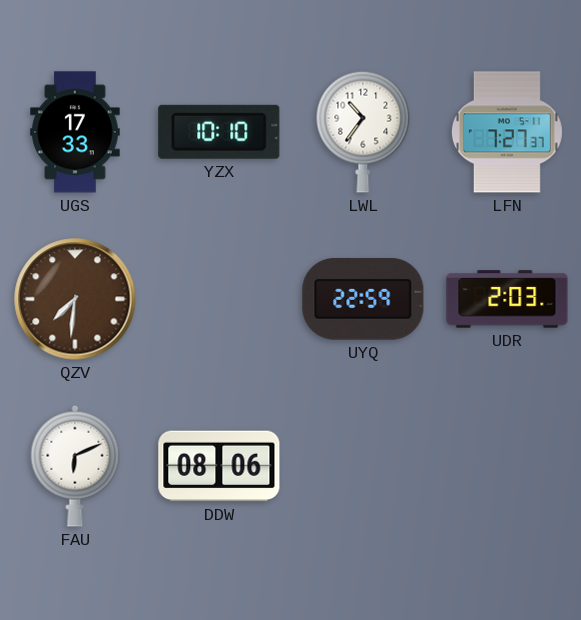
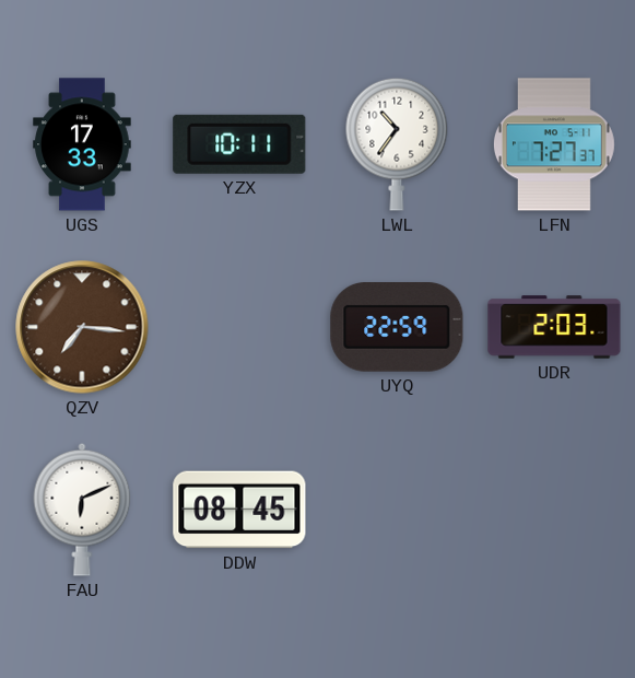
YZX: 10:10 -> 10:11
QZV: 7:31 -> 7:16
DDW: 08:06 -> 08:45
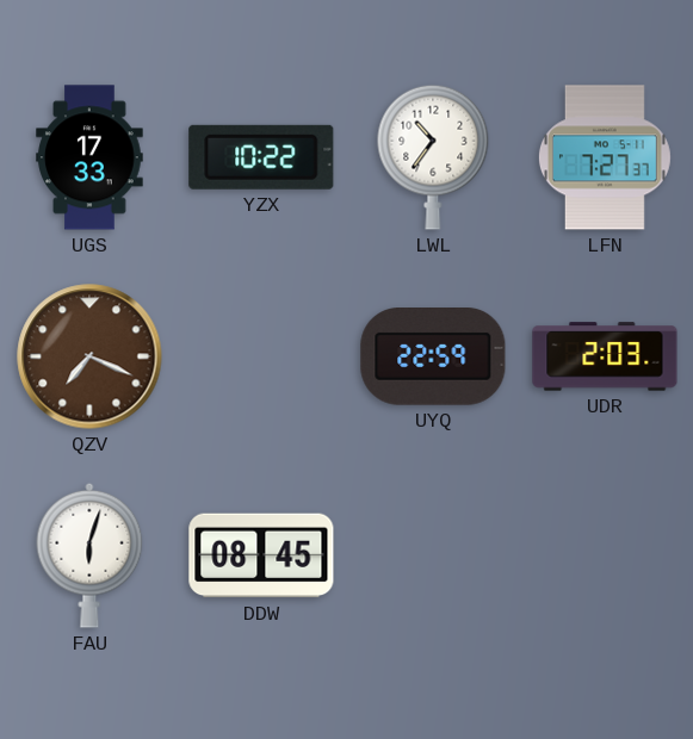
YZX: 10:11 -> 10:22
QZV: 7:16 -> 7:19
FAU: 6:11 -> 6:03
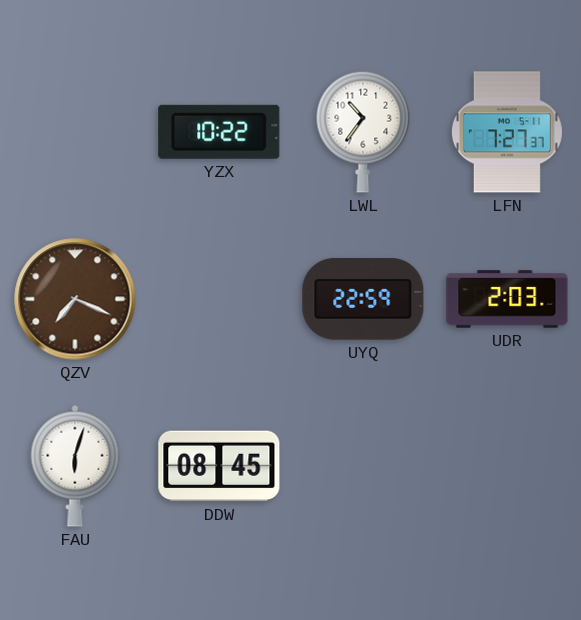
UGS: 17:33 -> none
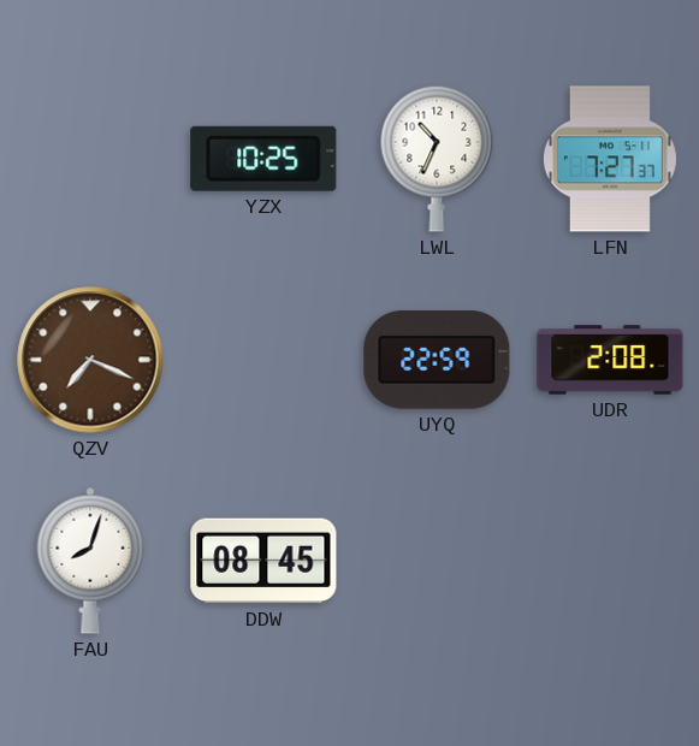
YZX: 10:22 -> 10:25
LWL: 10:36 -> 10:34
UDR: 2:03 -> 2:08
FAU: 6:03 -> 8:03
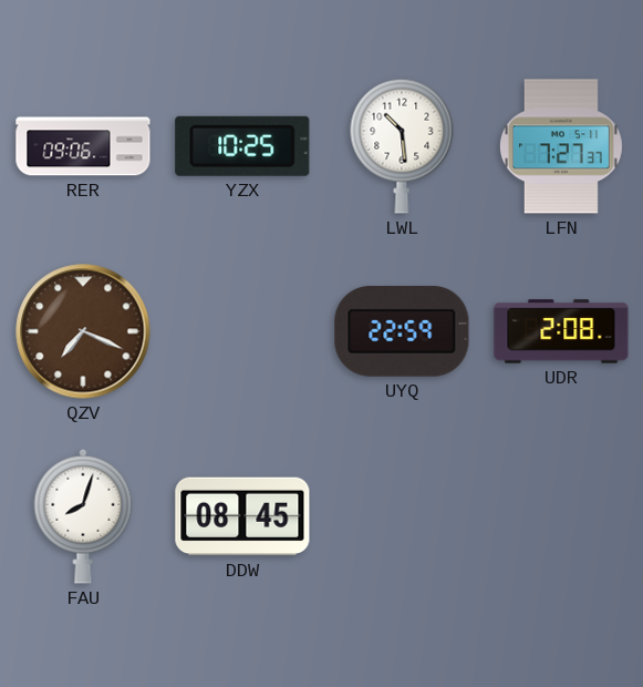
RER: none -> 09:06
LWL: 10:34 -> 10:29
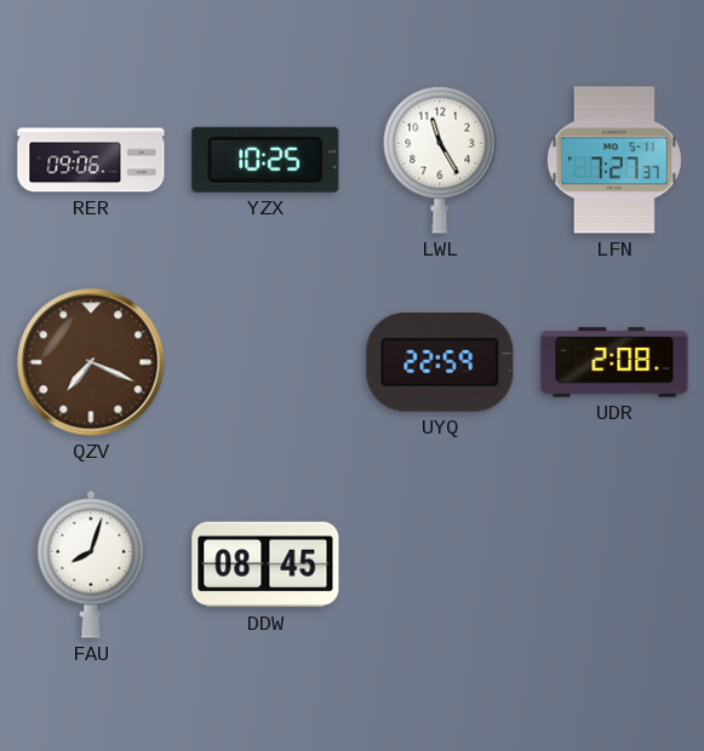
LWL: 10:29 -> 11:25
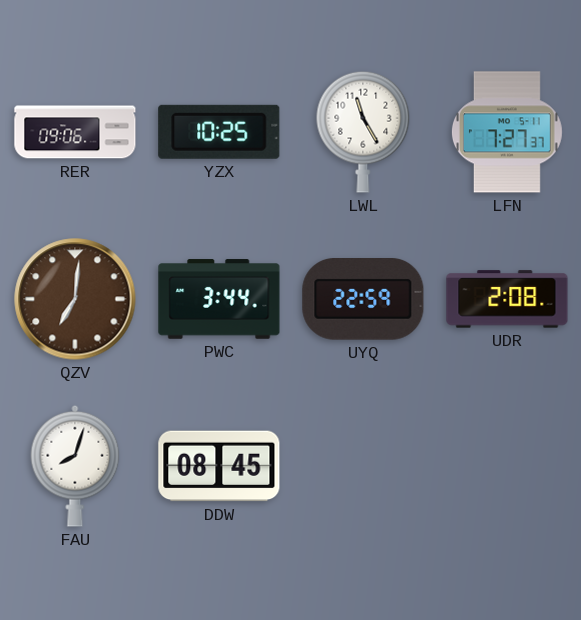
QZV: 7:19 -> 7:01
PWC: none -> 3:44
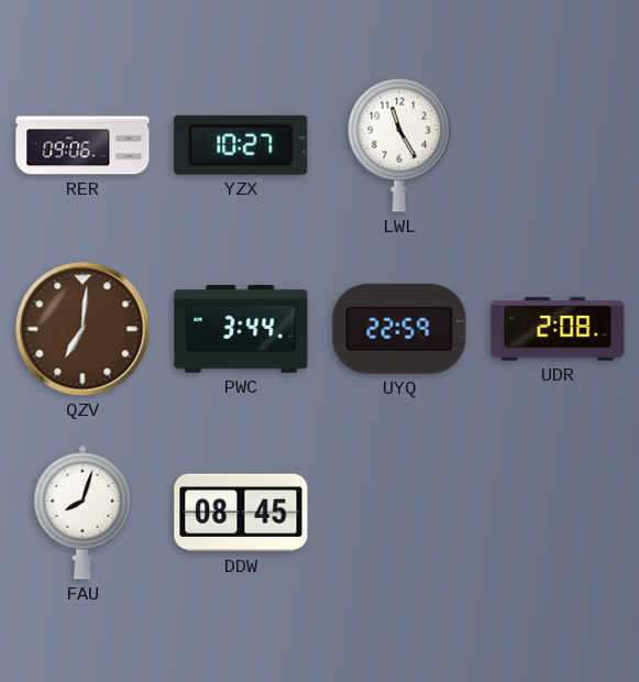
YZX: 10:25 -> 10:27
LFN: 7:27 -> none
